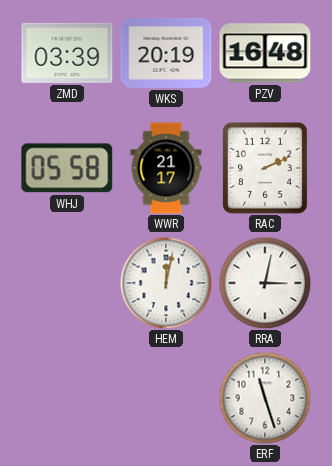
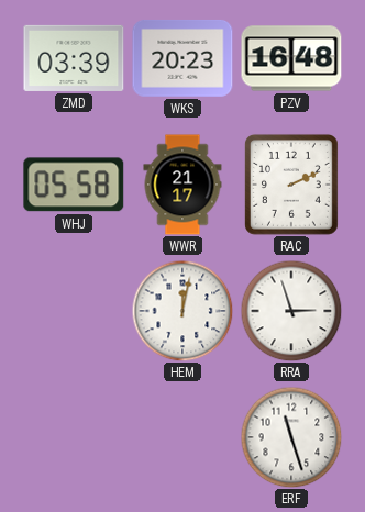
WKS: 20:19 -> 20:23
RRA: 3:02 -> 2:57
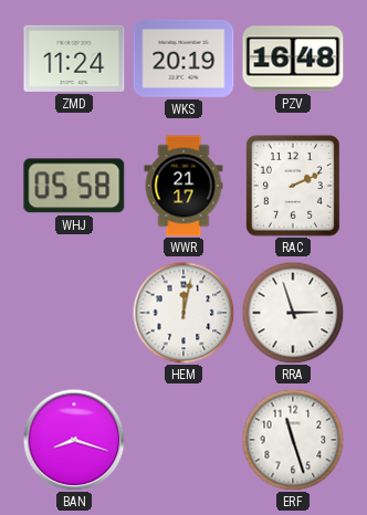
ZMD: 03:39 -> 11:24
WKS: 20:23 -> 20:19
BAN: none -> 8:18
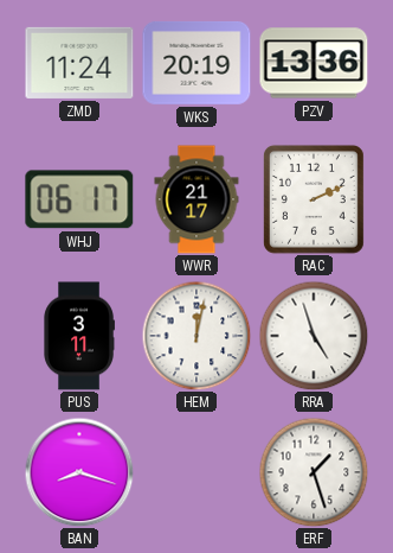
PZV: 16:48 -> 13:36
WHJ: 05:58 -> 06:17
PUS: none -> 3:11
RRA: 2:57 -> 4:57
ERF: 11:27 -> 1:27
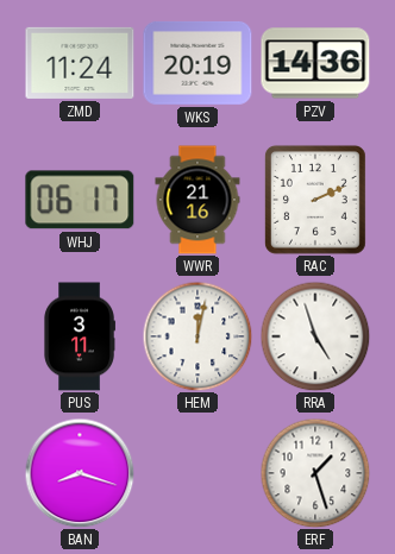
PZV: 13:36 -> 14:36
WWR: 21:17 -> 21:16
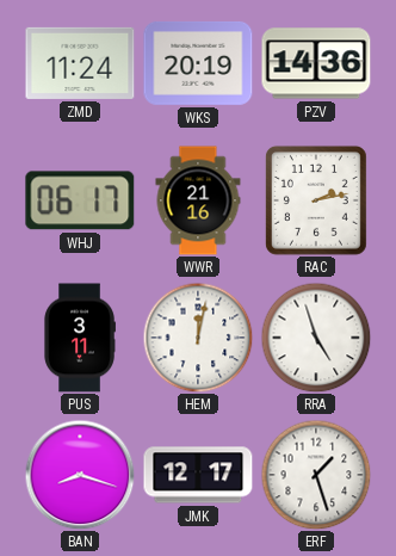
RAC: 2:11 -> 2:13
JMK: none -> 12:17
